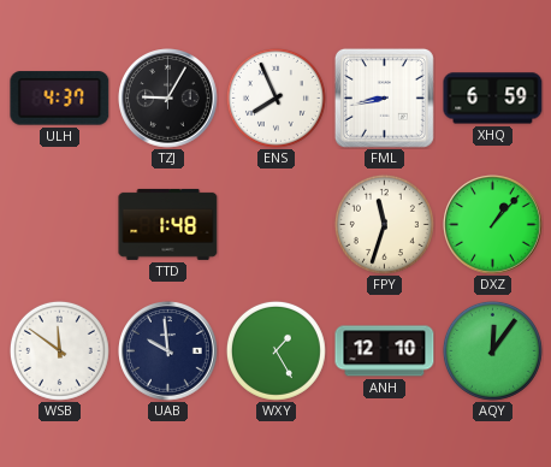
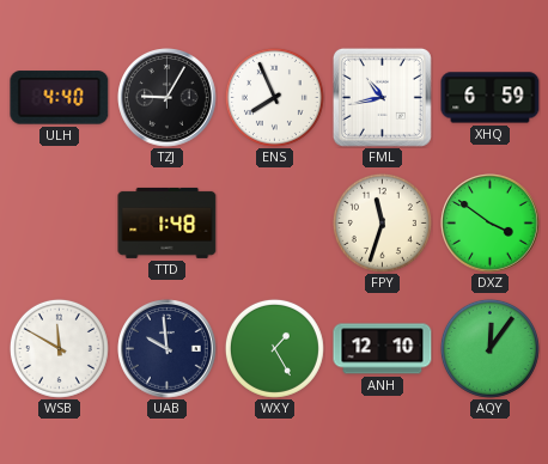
ULH: 4:37 -> 4:40
FML: 8:43 -> 10:43
DXZ: 1:07 -> 3:51
WSB: 11:51 -> 11:50
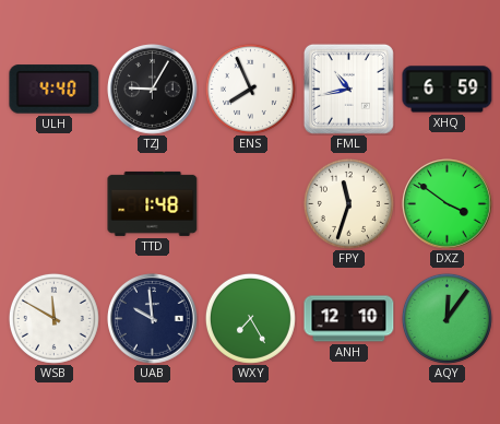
WXY: 1:25 -> 7:25
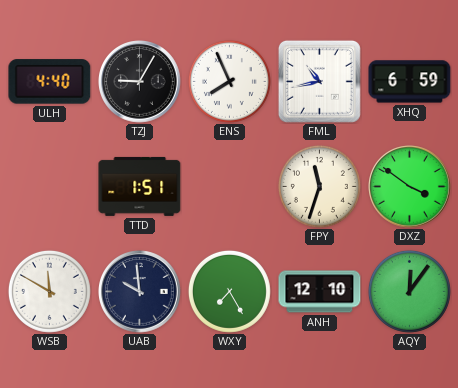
TTD: 1:48 -> 1:51
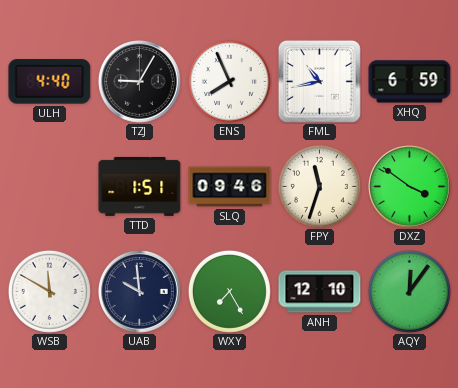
SLQ: none -> 09:46
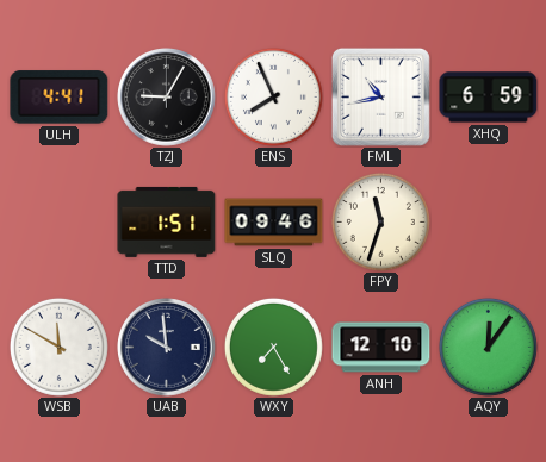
ULH: 4:40 -> 4:41
DXZ: 3:51 -> none
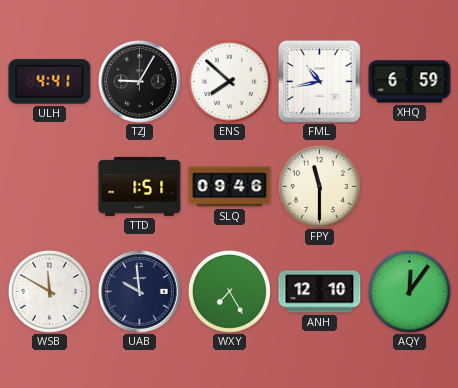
ENS: 7:56 -> 7:52
FPY: 11:33 -> 11:30
